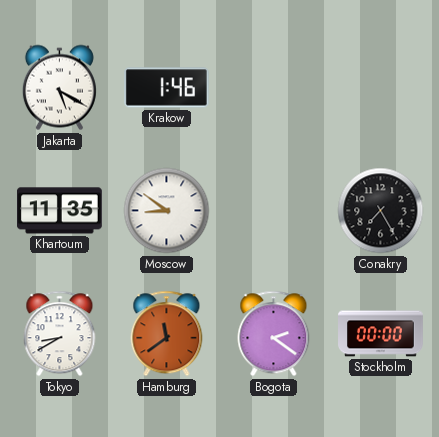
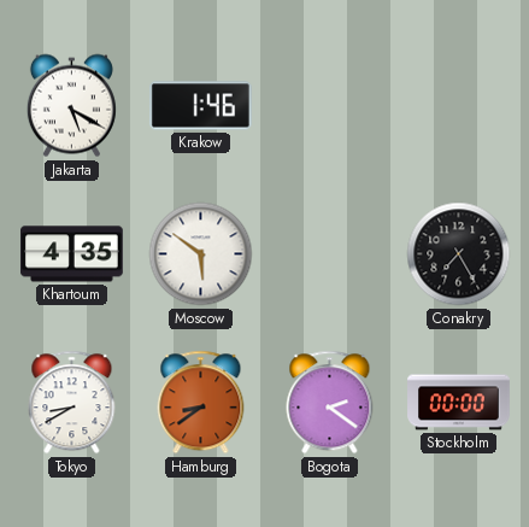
Khartoum: 11:35 -> 4:35
Moscow: 8:51 -> 5:51
Hamburg: 11:39 -> 8:39
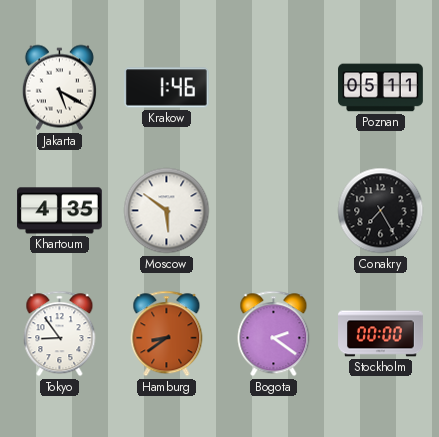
Poznan: none -> 05:11
Tokyo: 8:40 -> 8:54
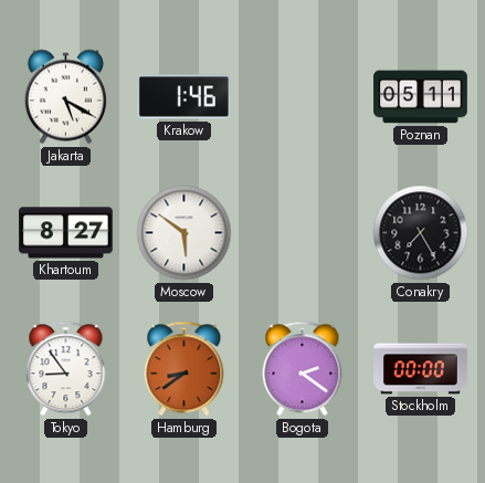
Khartoum: 4:35 -> 8:27
